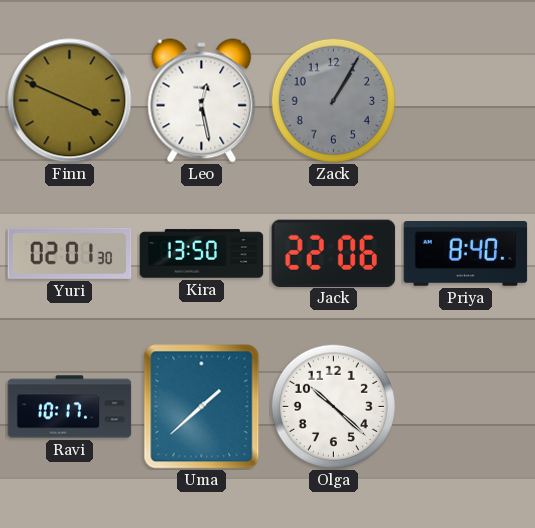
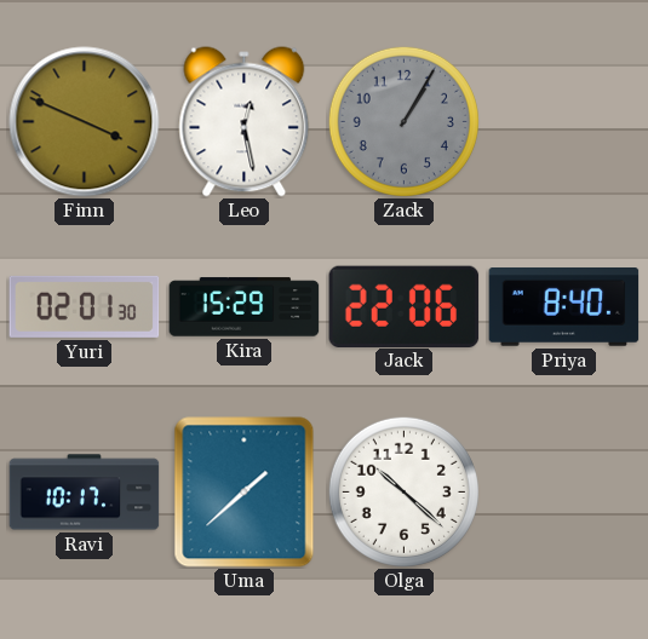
Kira: 13:50 -> 15:29
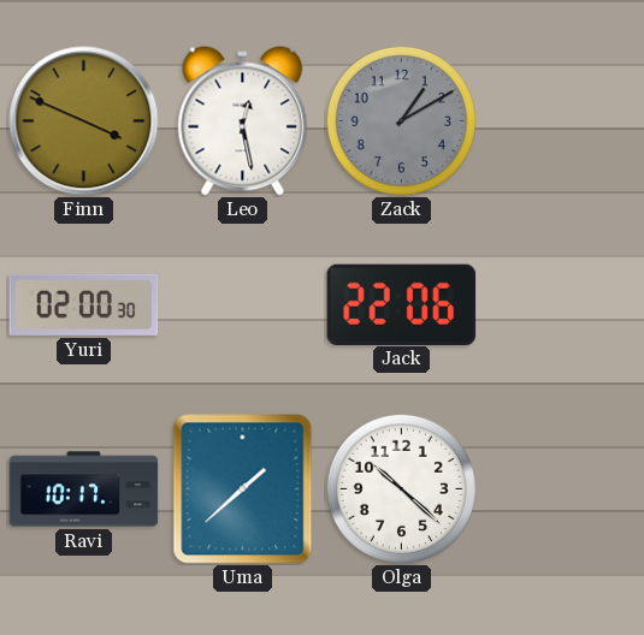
Zack: 1:05 -> 1:10
Yuri: 02:01 -> 02:00
Kira: 15:29 -> none
Priya: 8:40 -> none
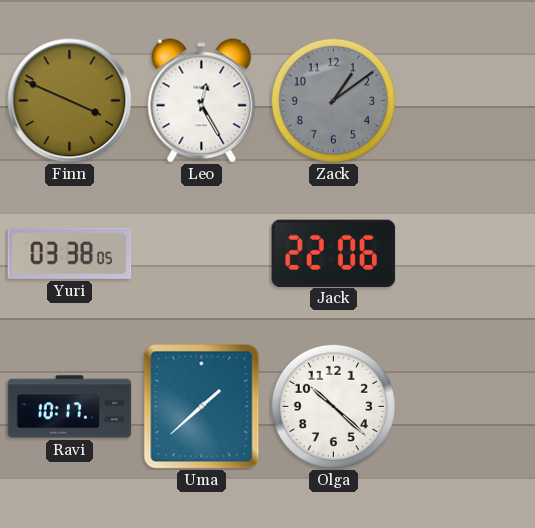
Leo: 12:28 -> 12:25
Zack: 1:10 -> 1:09
Yuri: 02:00 -> 03:38
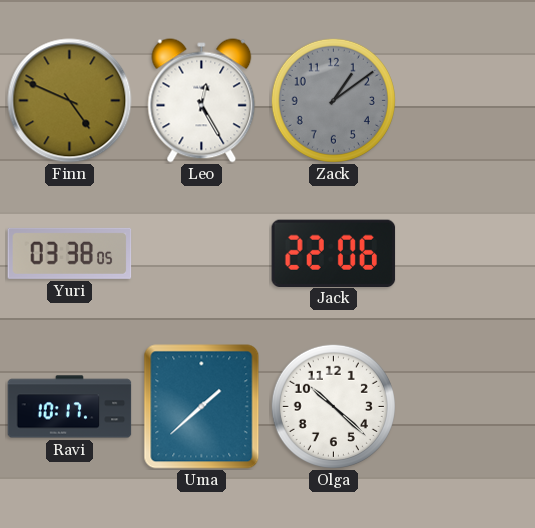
Finn: 3:49 -> 4:49
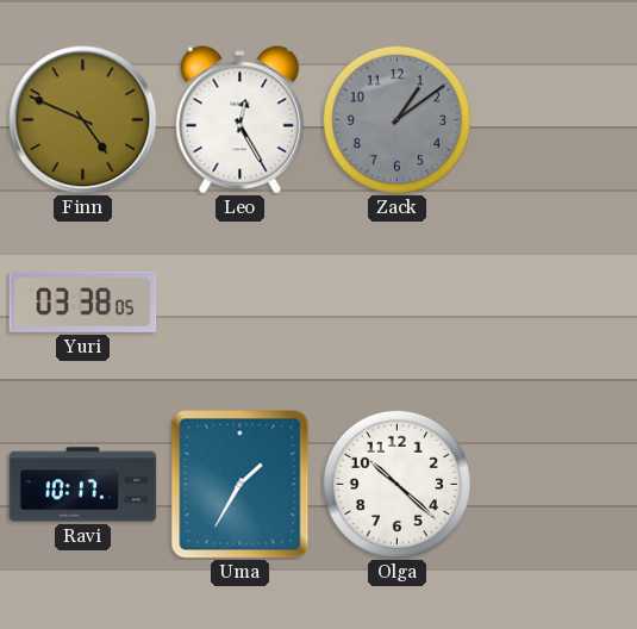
Jack: 22:06 -> none
Uma: 1:38 -> 1:35
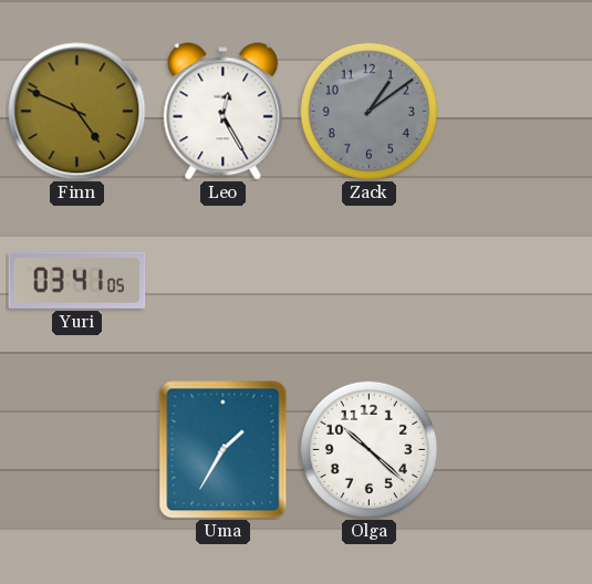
Yuri: 03:38 -> 03:41
Ravi: 10:17 -> none
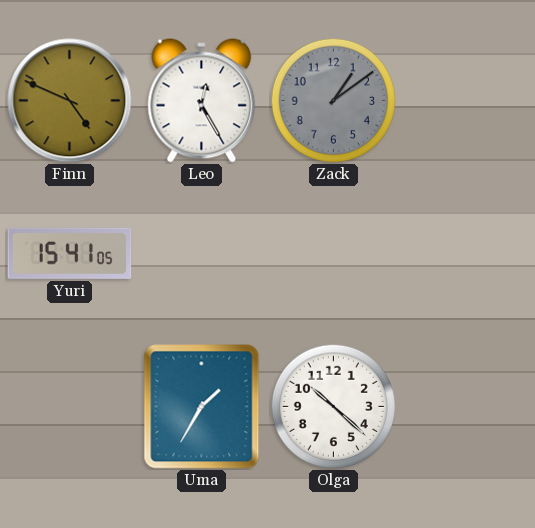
Yuri: 03:41 -> 15:41
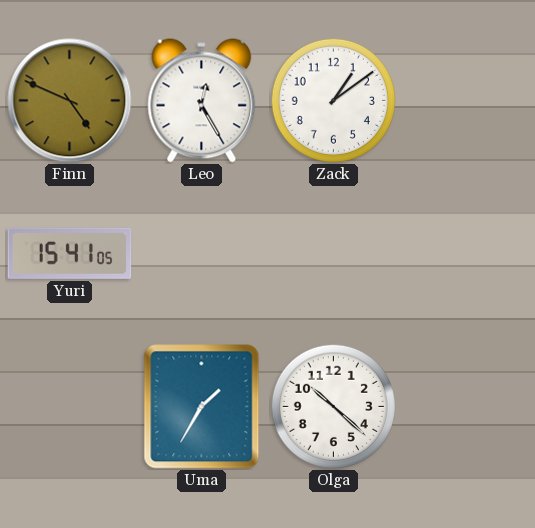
Zack dial: grey -> white
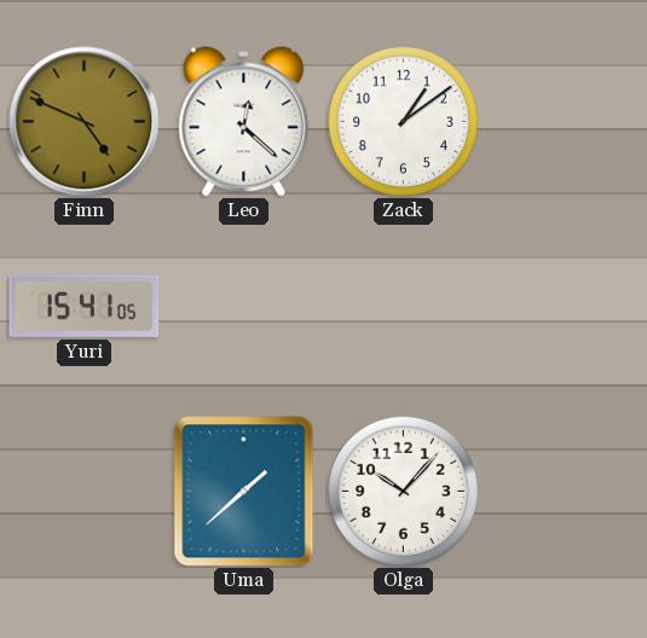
Leo: 12:25 -> 12:22
Uma: 1:35 -> 1:38
Olga: 10:22 -> 10:07
